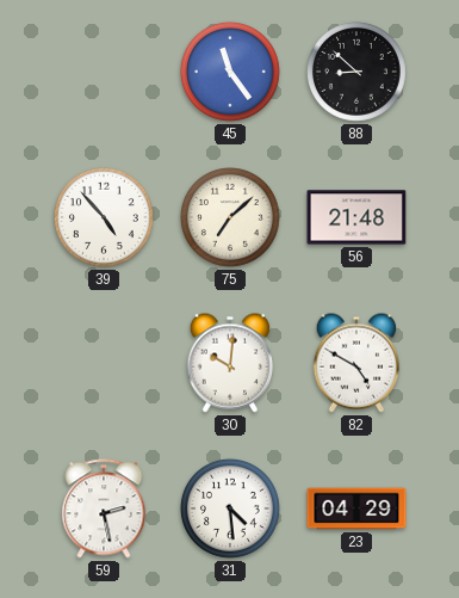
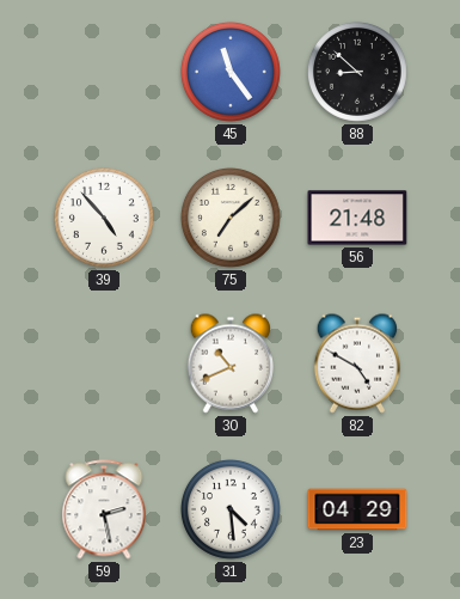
30: 10:01 -> 10:41
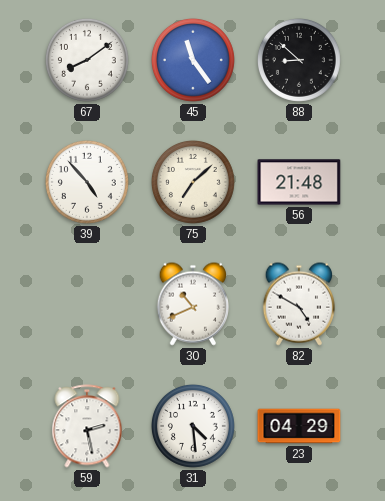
67: none -> 8:09
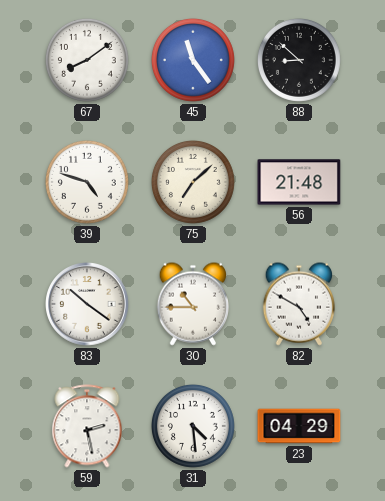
39: 4:53 -> 4:48
83: none -> 10:21
30: 10:41 -> 10:45
